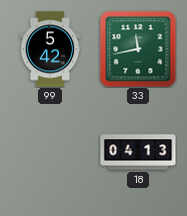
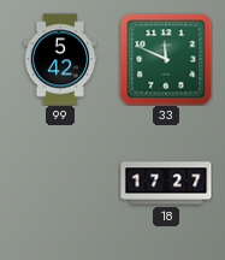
33: 11:43 -> 11:49
18: 04:13 -> 17:27
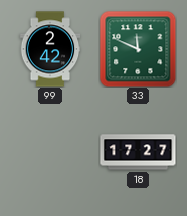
99: 5:42 -> 2:42
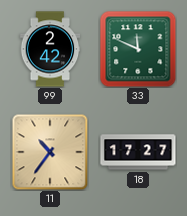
11: none -> 10:36
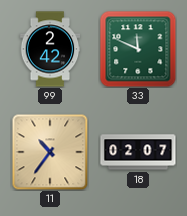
18: 17:27 -> 02:07
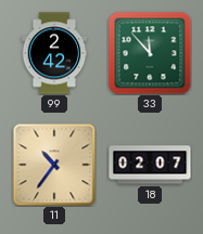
33: 11:49 -> 11:53
